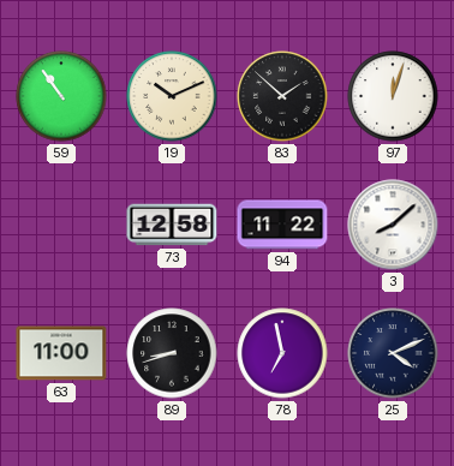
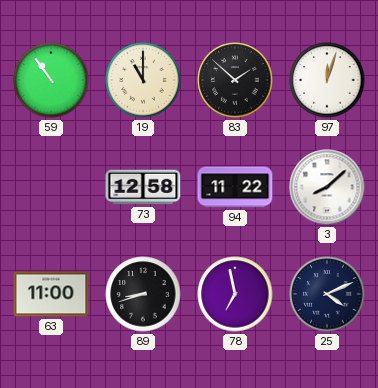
19: 10:11 -> 11:00
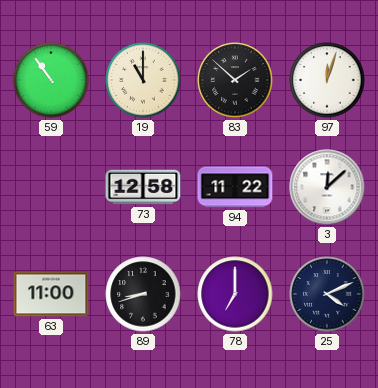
3: 8:08 -> 12:08
78: 6:58 -> 7:00
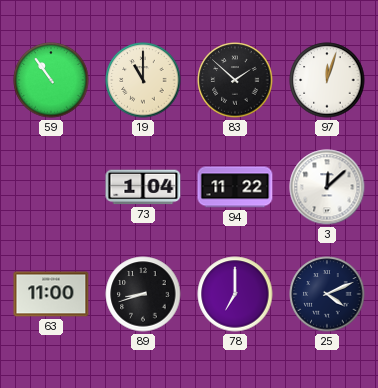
73: 12:58 -> 1:04
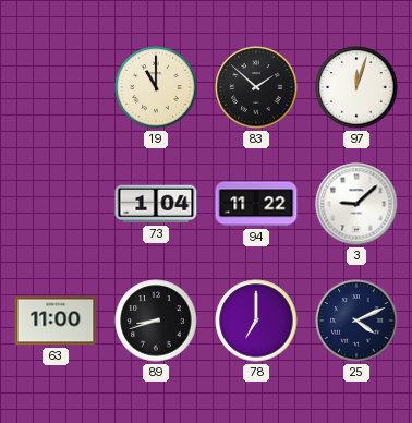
59: 10:54 -> none
3: 12:08 -> 9:08
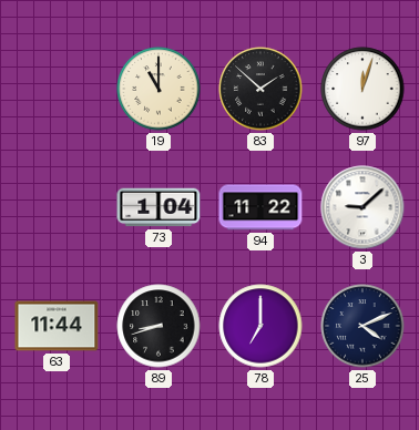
63: 11:00 -> 11:44
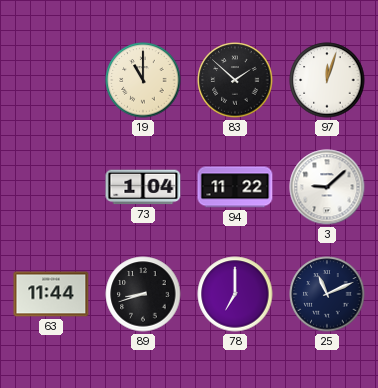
25: 4:11 -> 11:11
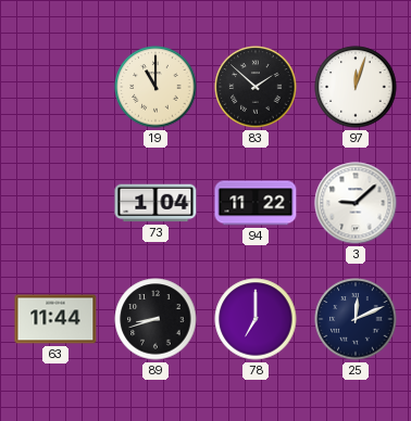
25: 11:11 -> 12:11
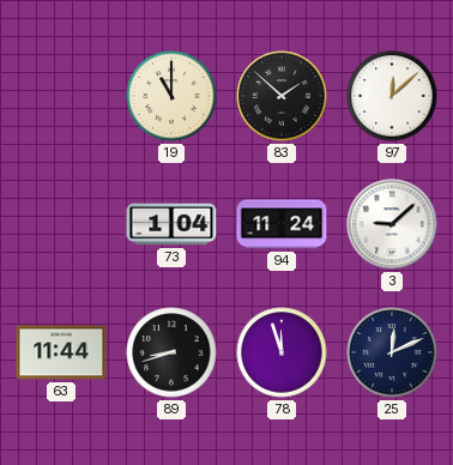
97: 12:03 -> 12:08
94: 11:22 -> 11:24
78: 7:00 -> 11:57
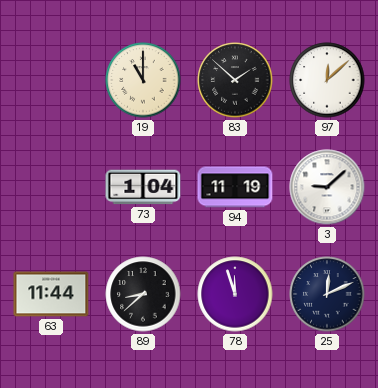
94: 11:24 -> 11:19
89: 8:42 -> 8:38
